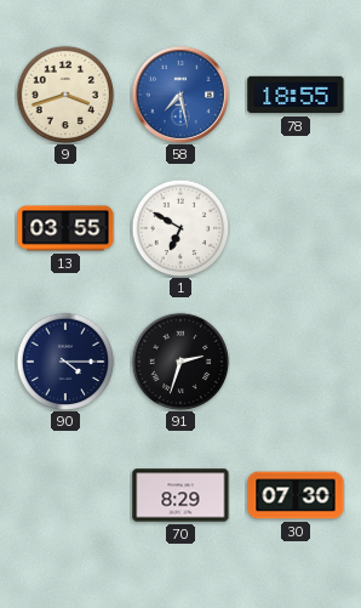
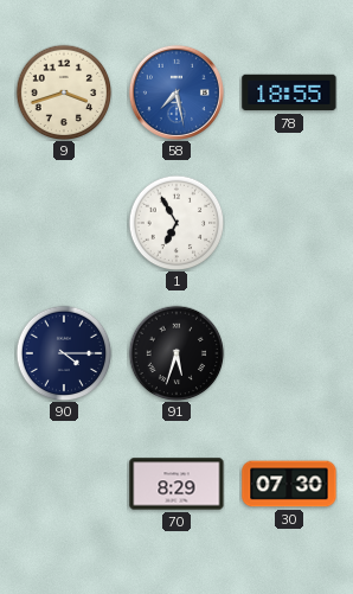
13: 03:55 -> none
1: 6:50 -> 6:55
91: 2:33 -> 5:33
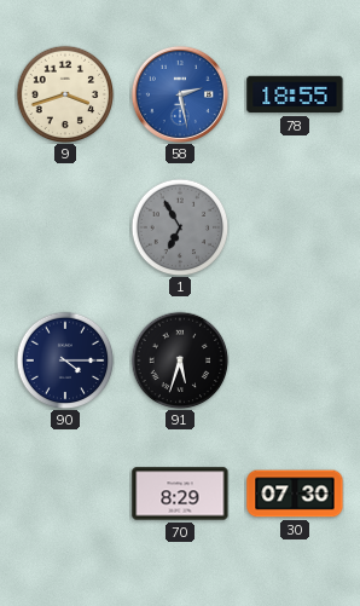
58: 7:28 -> 2:28
1 dial: white -> grey
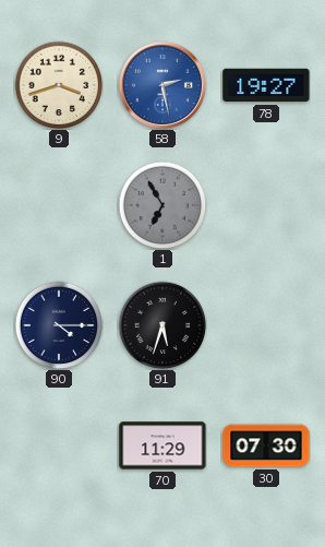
78: 18:55 -> 19:27
70: 8:29 -> 11:29
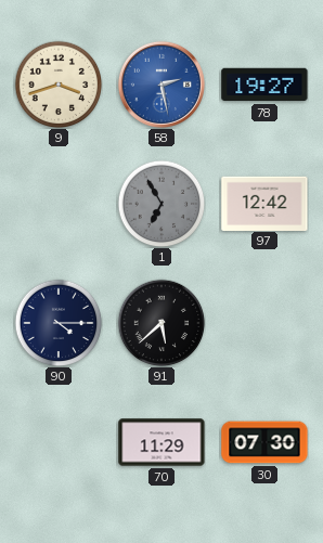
97: none -> 12:42
91: 5:33 -> 5:38
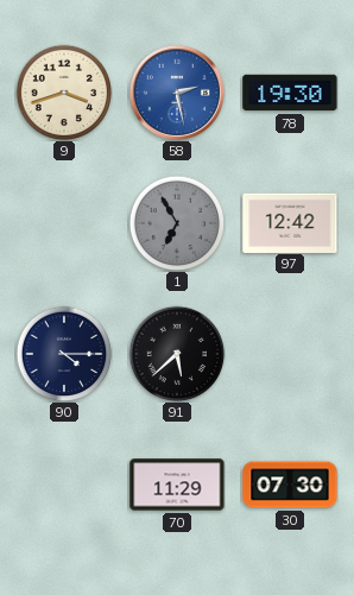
78: 19:27 -> 19:30
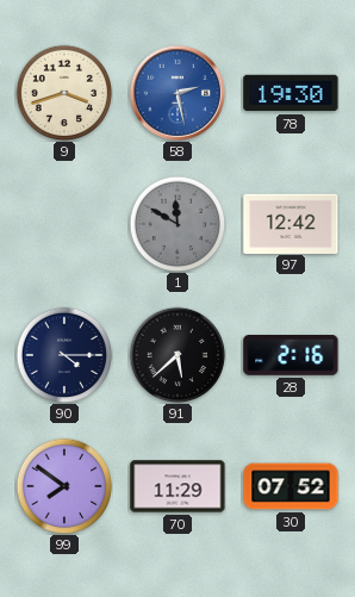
1: 6:55 -> 11:50
28: none -> 2:16
99: none -> 7:51
30: 07:30 -> 07:52
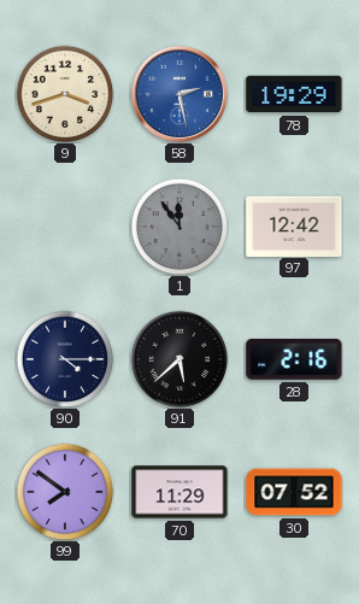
78: 19:30 -> 19:29
1: 11:50 -> 11:54
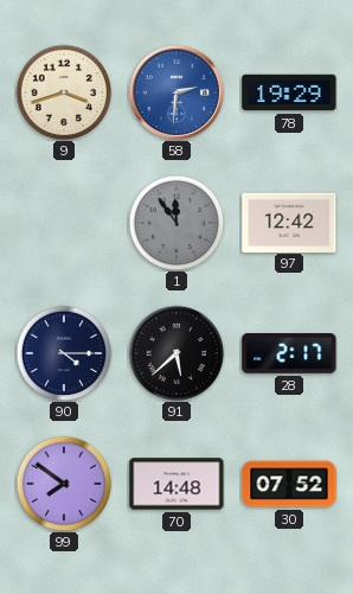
58: 2:28 -> 2:31
28: 2:16 -> 2:17
70: 11:29 -> 14:48
